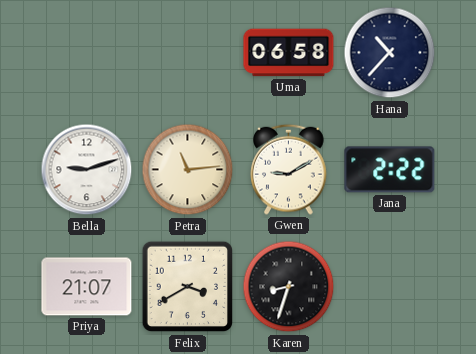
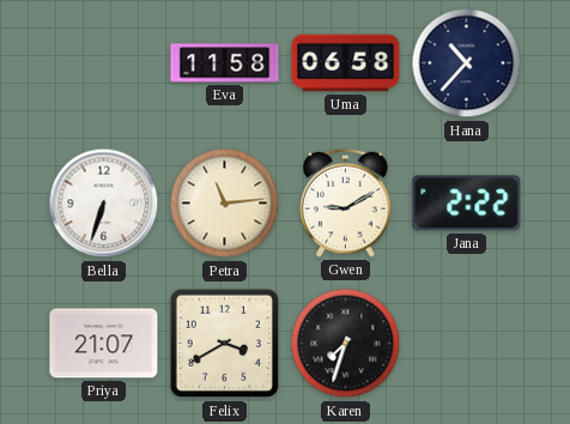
Eva: none -> 11:58
Bella: 9:12 -> 6:33
Karen: 8:33 -> 7:33
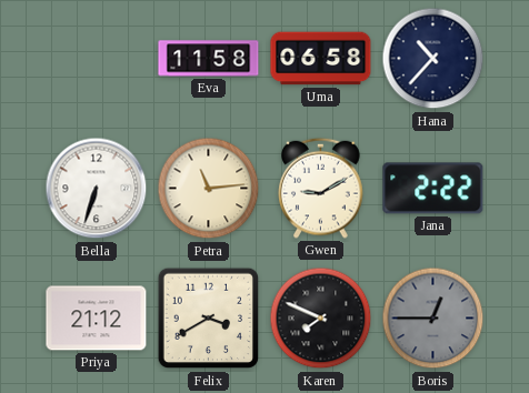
Priya: 21:07 -> 21:12
Karen: 7:33 -> 7:49
Boris: none -> 12:45
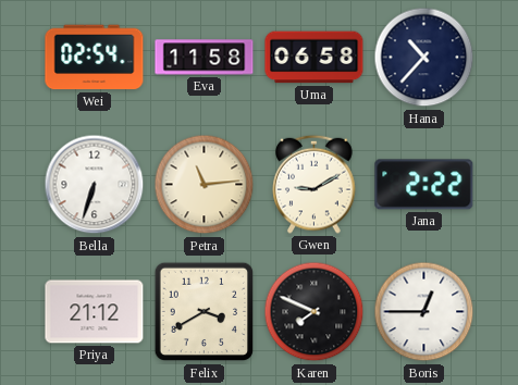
Wei: none -> 02:54
Boris dial: grey -> white
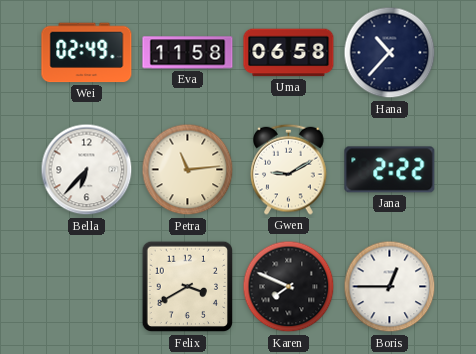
Wei: 02:54 -> 02:49
Bella: 6:33 -> 6:37
Priya: 21:12 -> none
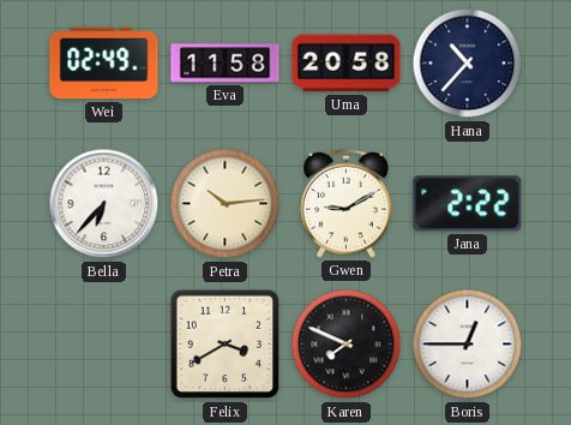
Uma: 06:58 -> 20:58
Petra: 11:14 -> 10:14
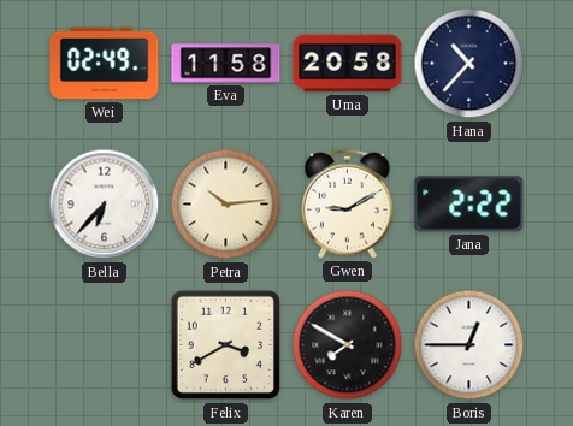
Karen: 7:49 -> 7:50
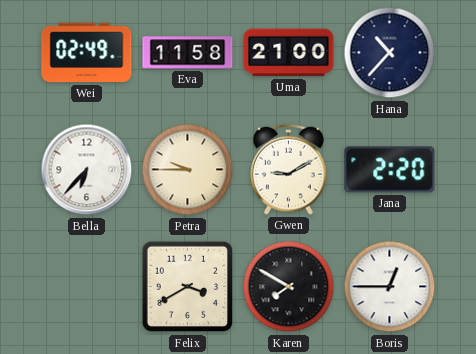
Uma: 20:58 -> 21:00
Petra: 10:14 -> 9:45
Jana: 2:22 -> 2:20
